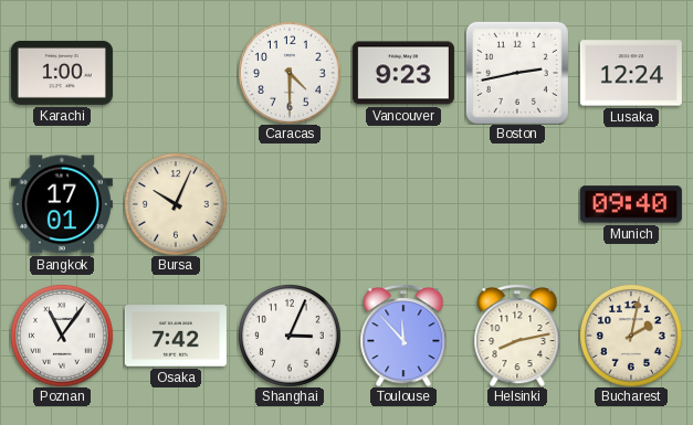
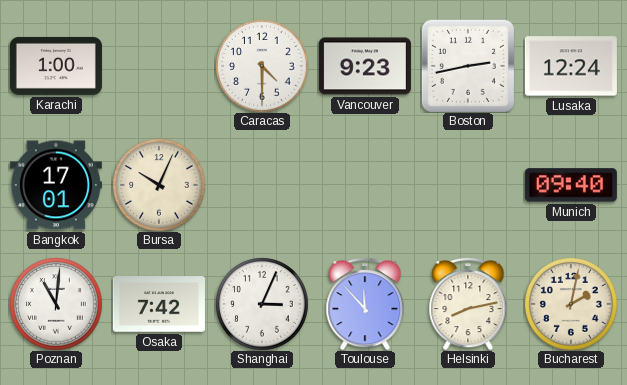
Poznan: 11:06 -> 11:01
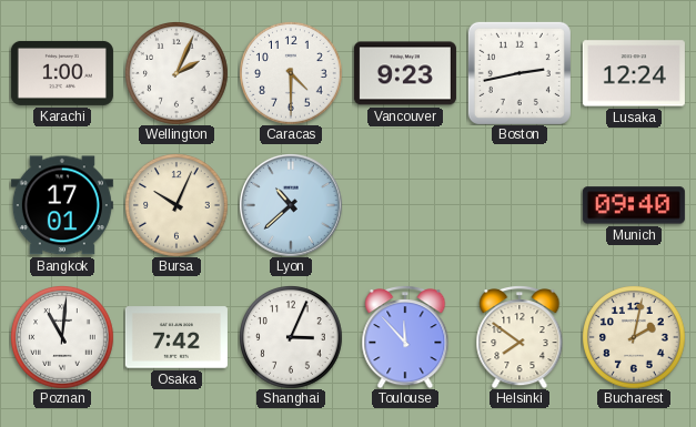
Wellington: none -> 2:04
Lyon: none -> 10:38
Helsinki: 8:13 -> 7:51
